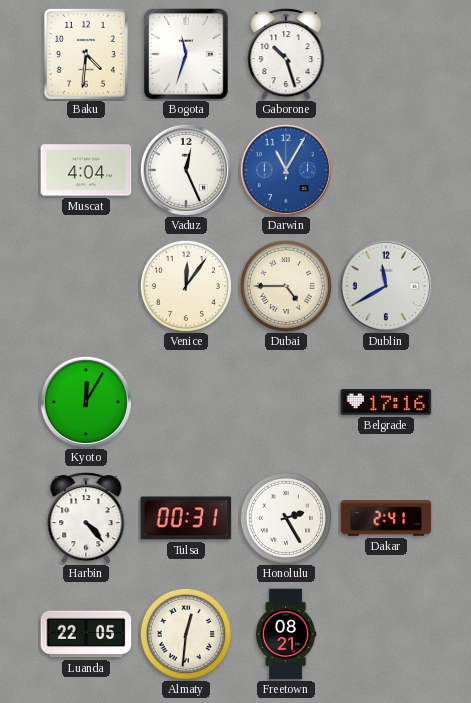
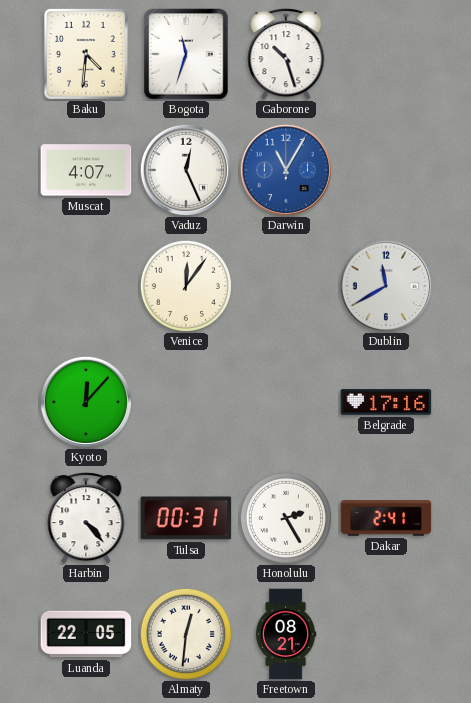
Muscat: 4:04 -> 4:07
Dubai: 4:45 -> none
Kyoto: 12:05 -> 12:07
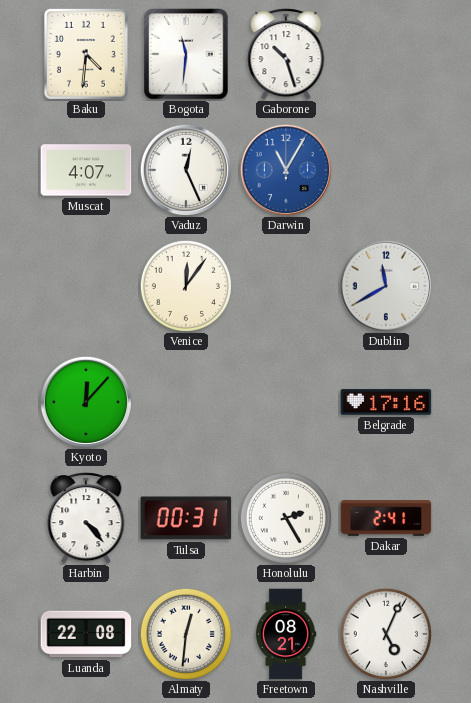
Bogota: 11:33 -> 11:31
Luanda: 22:05 -> 22:08
Nashville: none -> 5:04
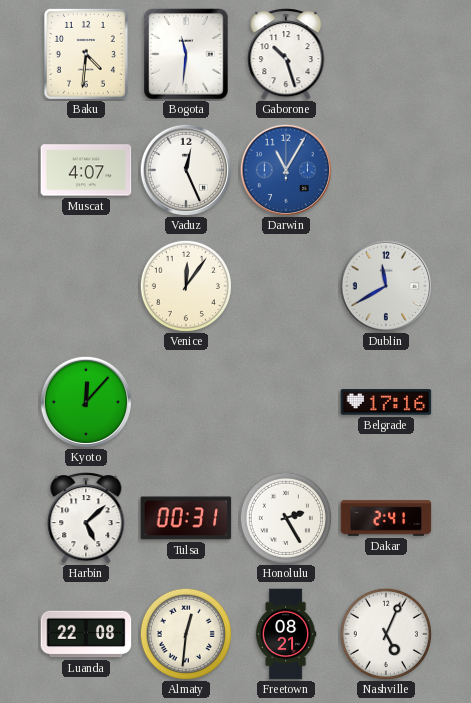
Harbin: 4:23 -> 5:08
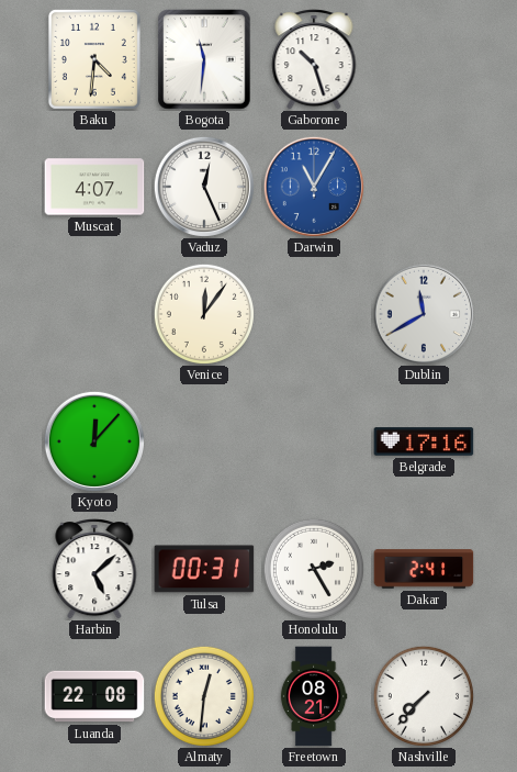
Nashville: 5:04 -> 7:37
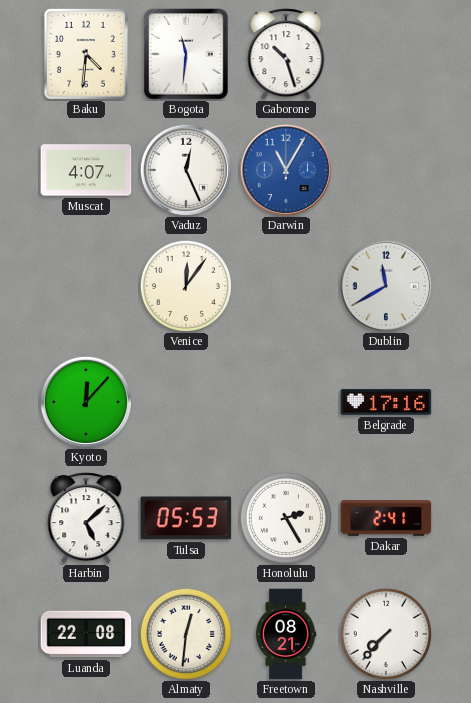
Tulsa: 00:31 -> 05:53
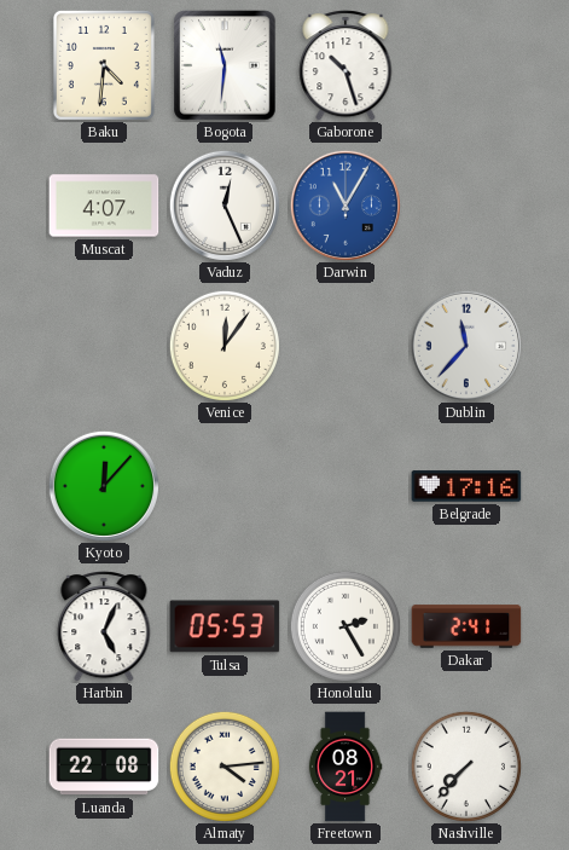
Dublin: 11:40 -> 11:37
Harbin: 5:08 -> 5:04
Almaty: 12:31 -> 4:14
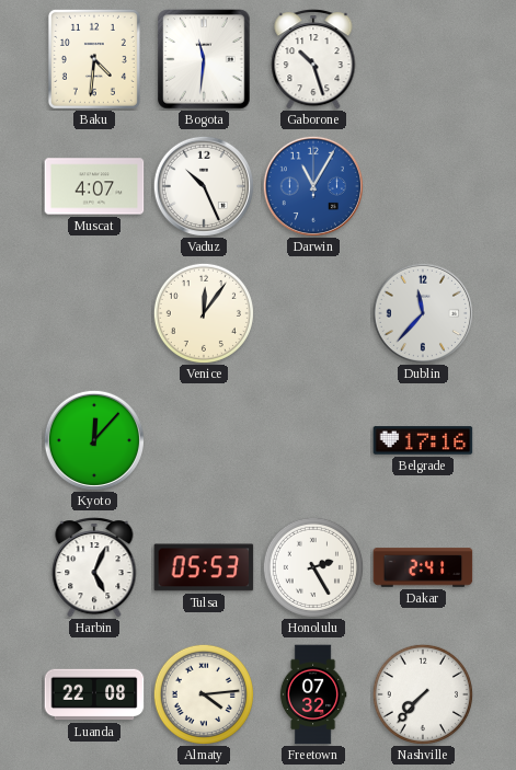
Vaduz: 12:26 -> 10:26
Freetown: 08:21 -> 07:32
